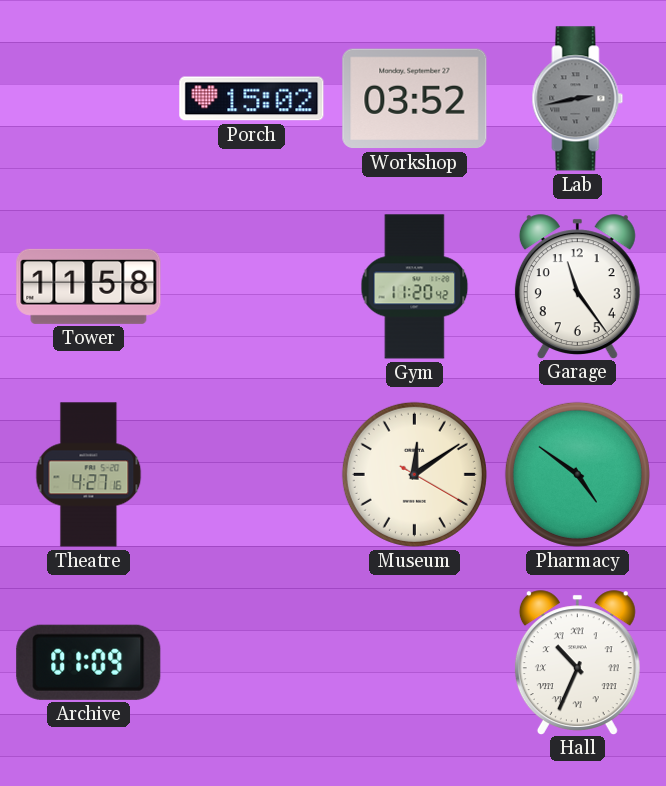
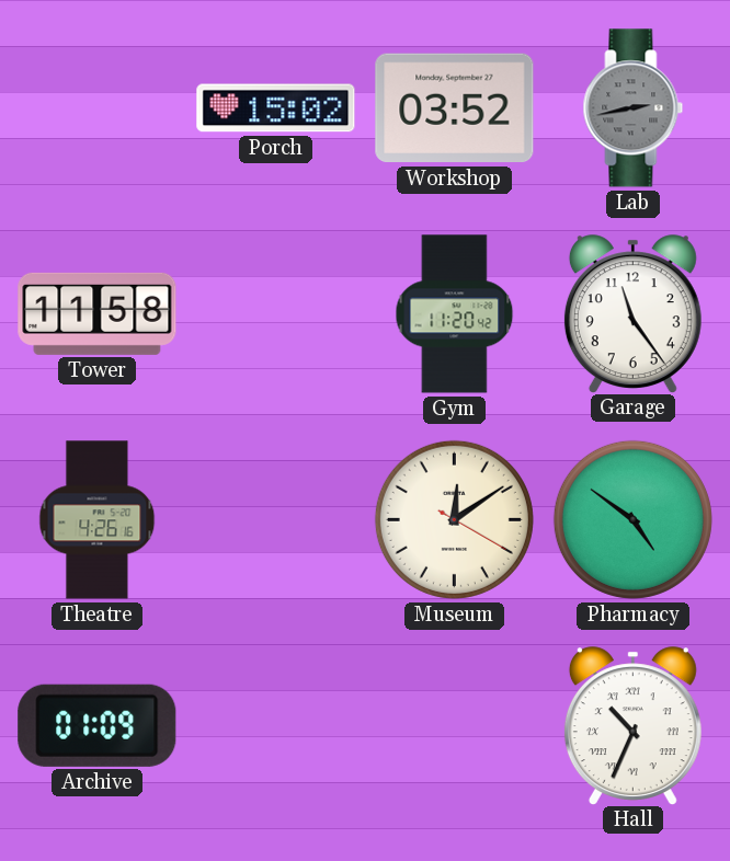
Theatre: 4:27 -> 4:26
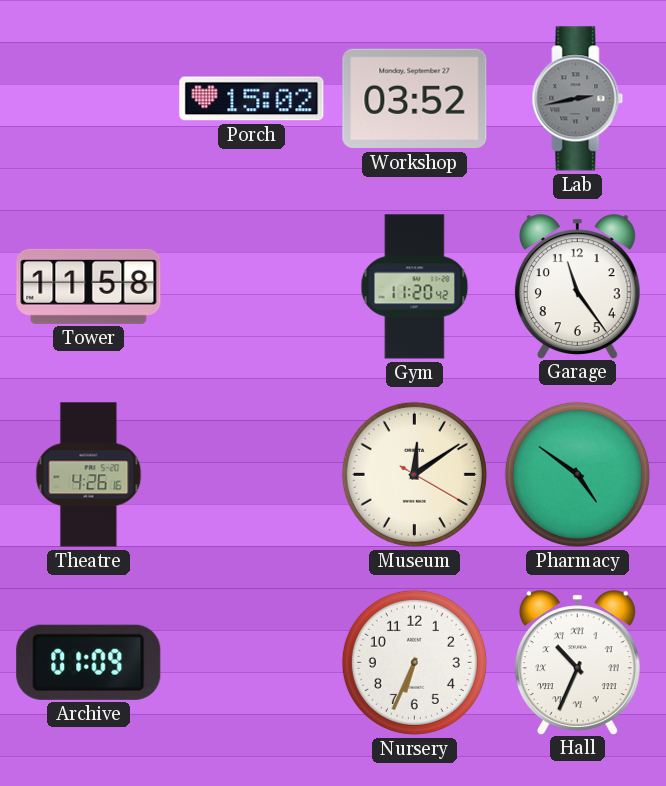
Nursery: none -> 6:34
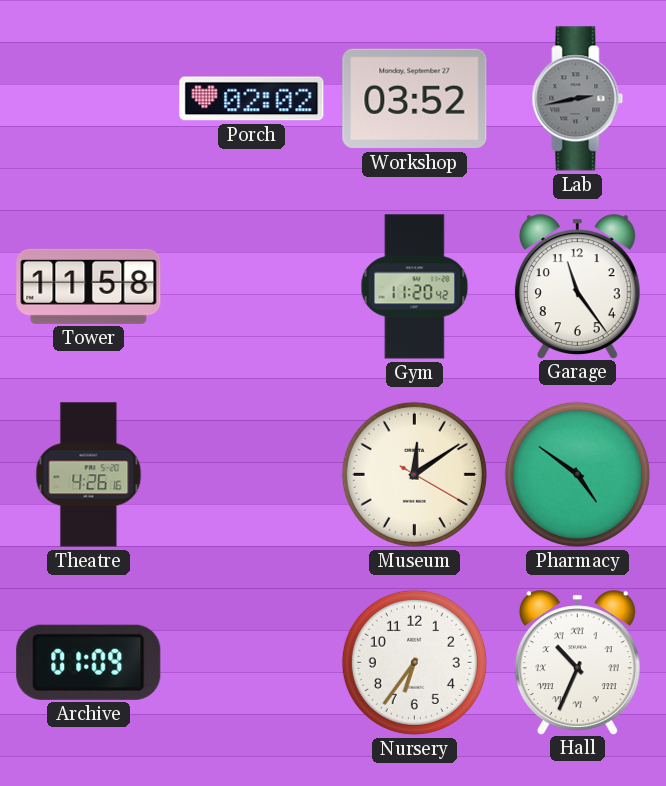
Porch: 15:02 -> 02:02
Nursery: 6:34 -> 6:36
